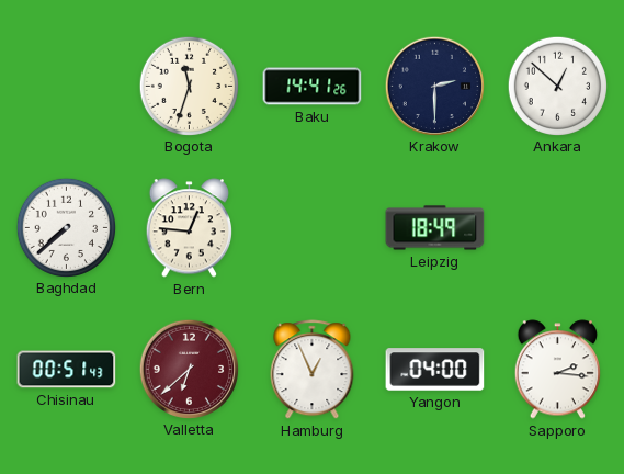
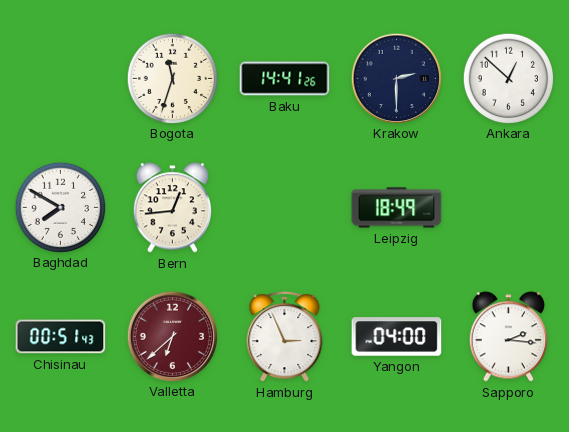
Baghdad: 7:38 -> 7:50
Bern: 12:46 -> 12:44
Hamburg: 12:56 -> 2:56
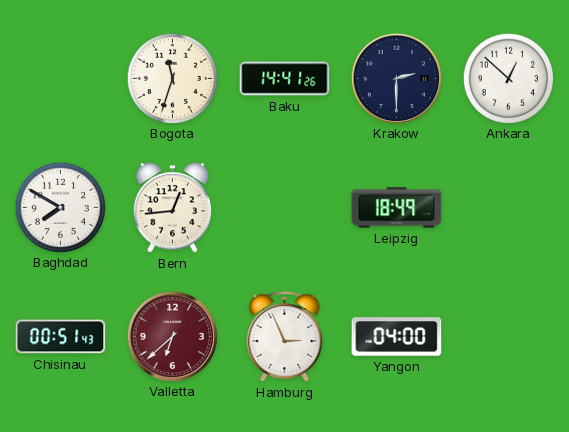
Sapporo: 2:16 -> none
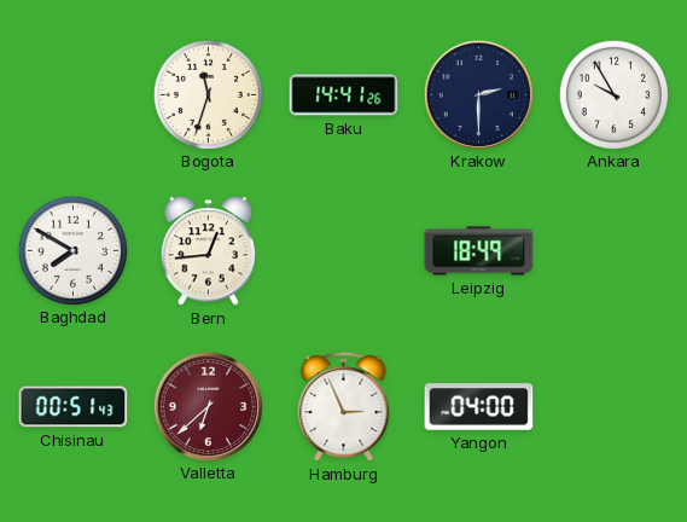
Ankara: 12:52 -> 9:55
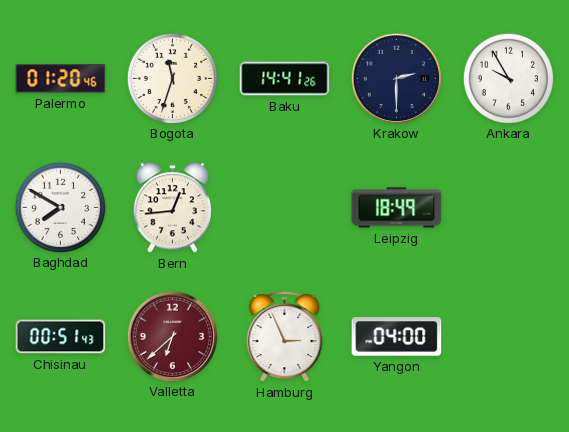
Palermo: none -> 01:20
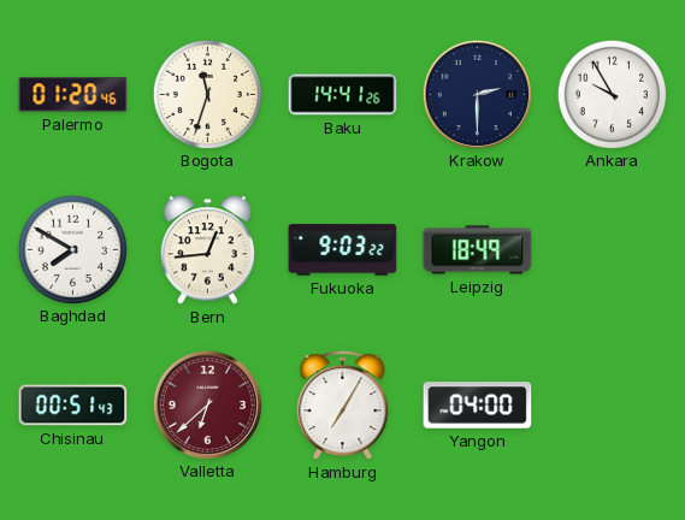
Fukuoka: none -> 9:03
Hamburg: 2:56 -> 7:05
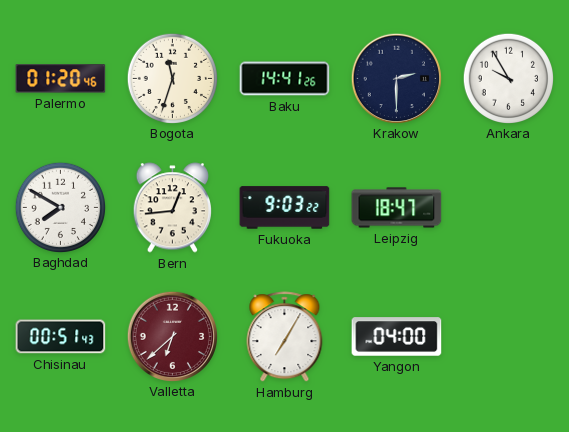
Leipzig: 18:49 -> 18:47
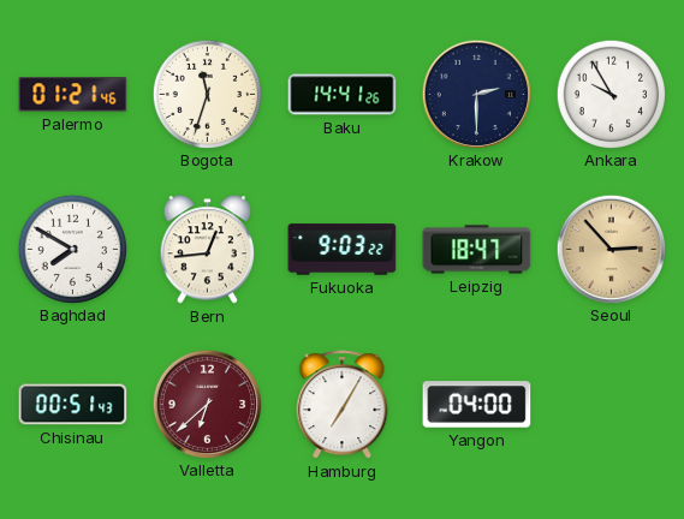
Palermo: 01:20 -> 01:21
Seoul: none -> 2:53
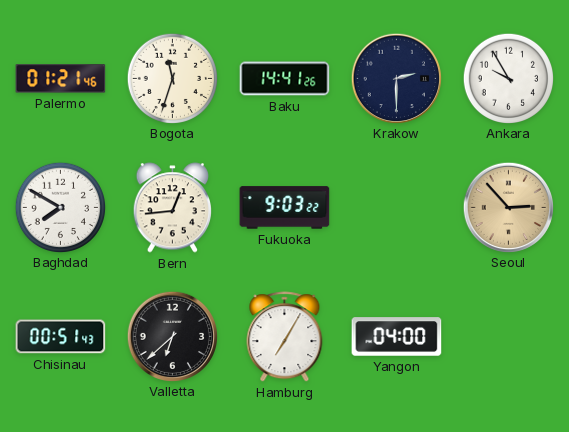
Leipzig: 18:47 -> none
Valletta dial: burgundy -> black
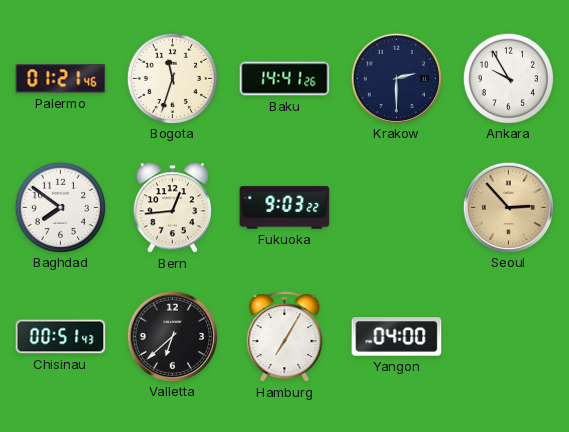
Baghdad: 7:50 -> 7:51
